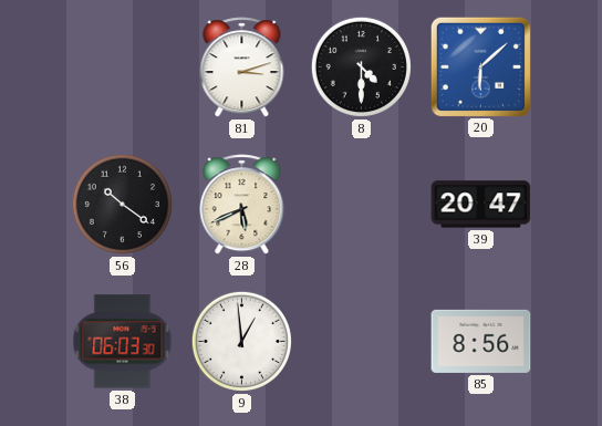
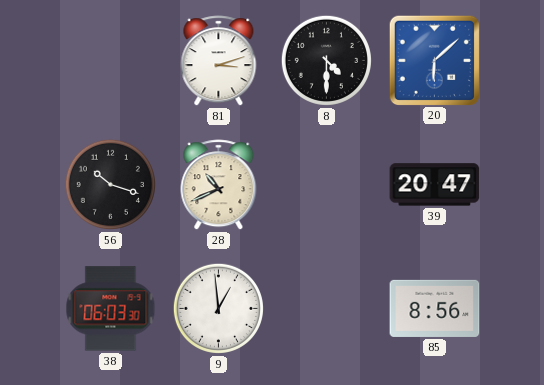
56: 10:21 -> 10:18
28: 5:41 -> 10:41
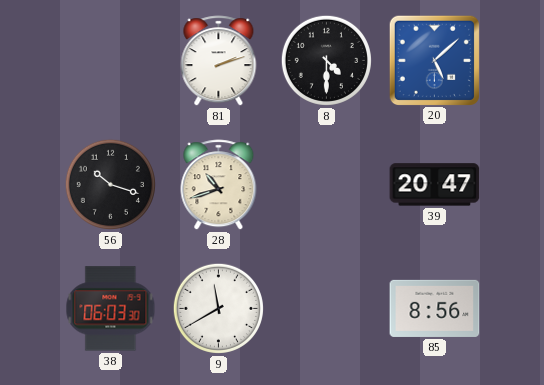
81: 3:12 -> 2:12
20: 6:08 -> 5:08
28: 10:41 -> 10:42
9: 12:59 -> 11:40
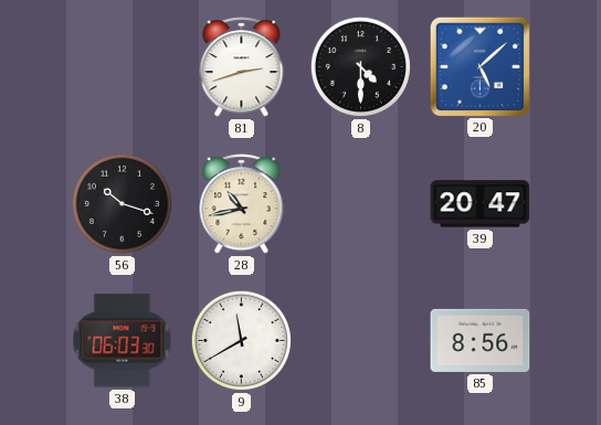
81: 2:12 -> 2:42
28: 10:42 -> 10:43
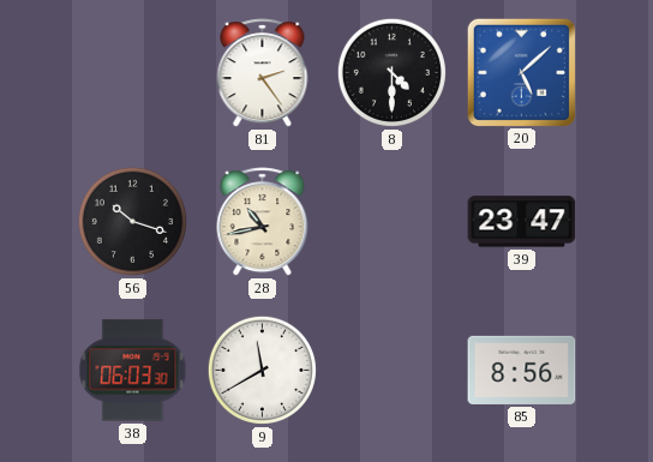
81: 2:42 -> 2:24
39: 20:47 -> 23:47
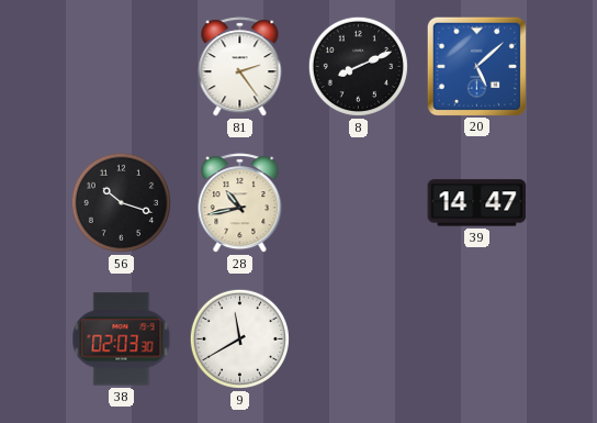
8: 4:30 -> 8:11
39: 23:47 -> 14:47
38: 06:03 -> 02:03
85: 8:56 -> none
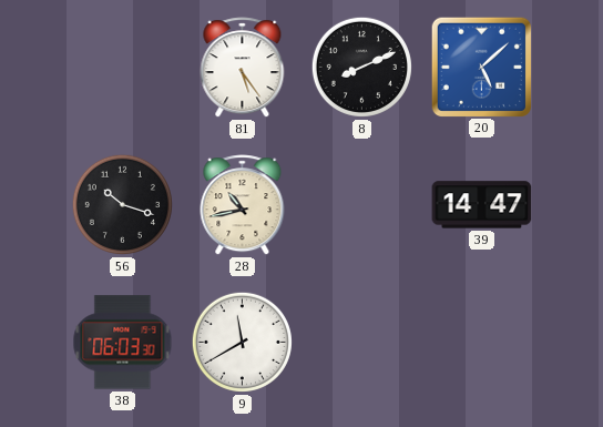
81: 2:24 -> 5:24
38: 02:03 -> 06:03
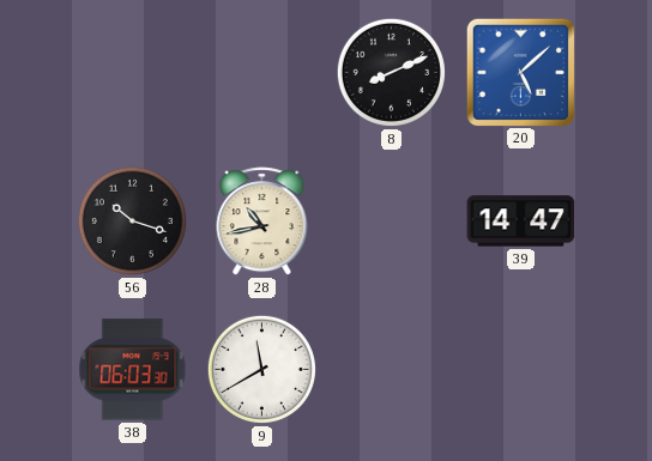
81: 5:24 -> none
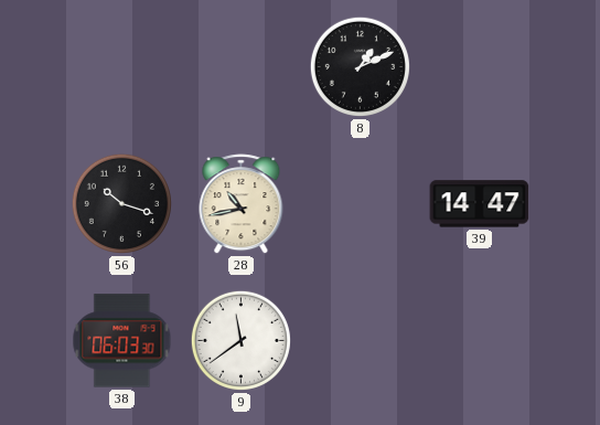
8: 8:11 -> 1:11
20: 5:08 -> none
9: 11:40 -> 11:39
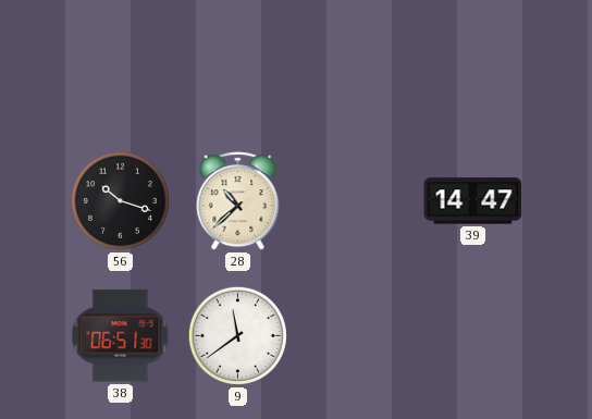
8: 1:11 -> none
28: 10:43 -> 10:38
38: 06:03 -> 06:51
